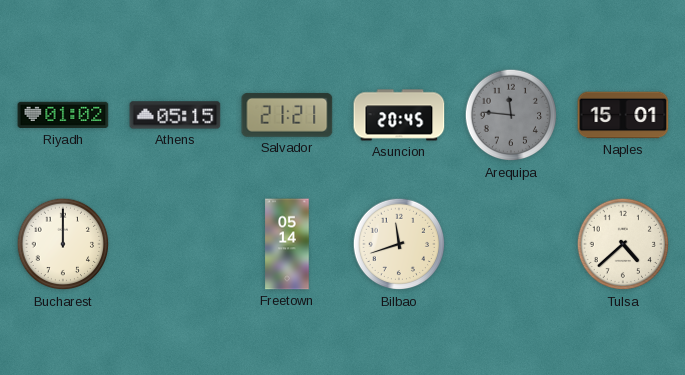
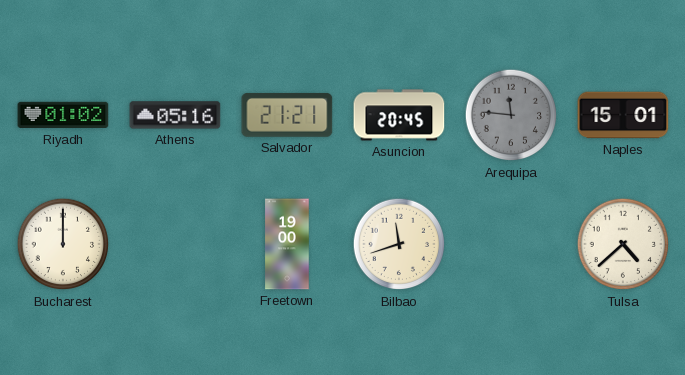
Athens: 05:15 -> 05:16
Freetown: 05:14 -> 19:00
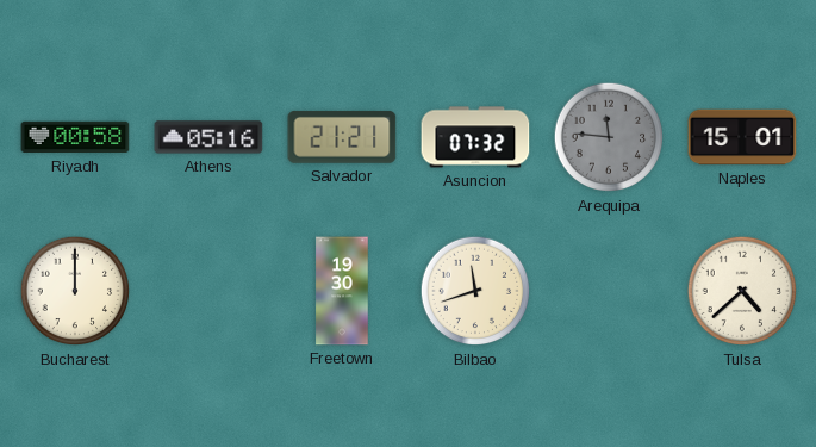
Riyadh: 01:02 -> 00:58
Asuncion: 20:45 -> 07:32
Freetown: 19:00 -> 19:30
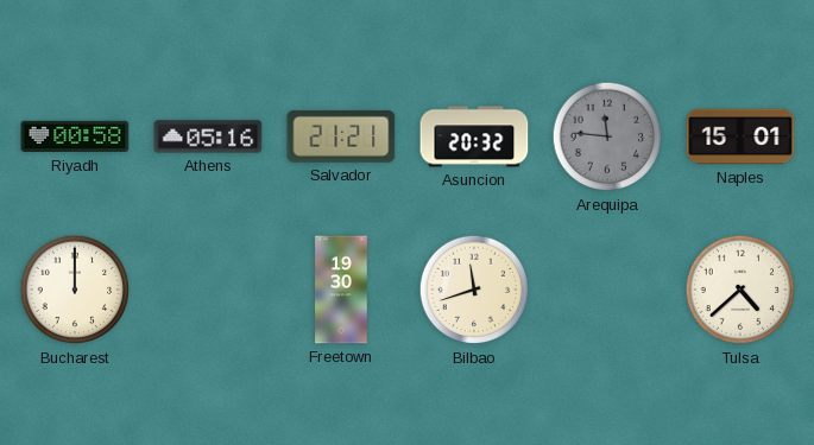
Asuncion: 07:32 -> 20:32
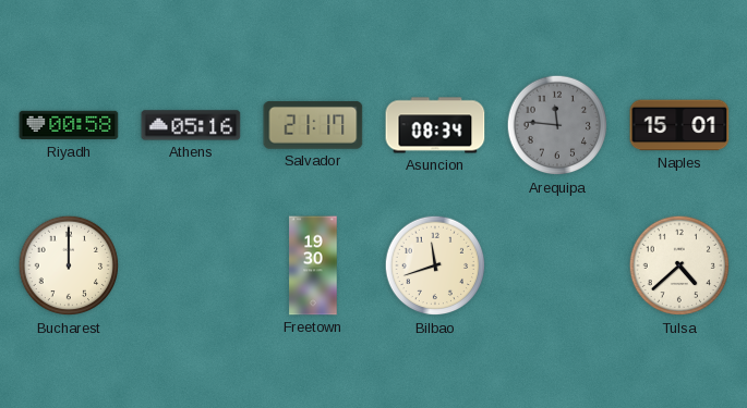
Salvador: 21:21 -> 21:17
Asuncion: 20:32 -> 08:34
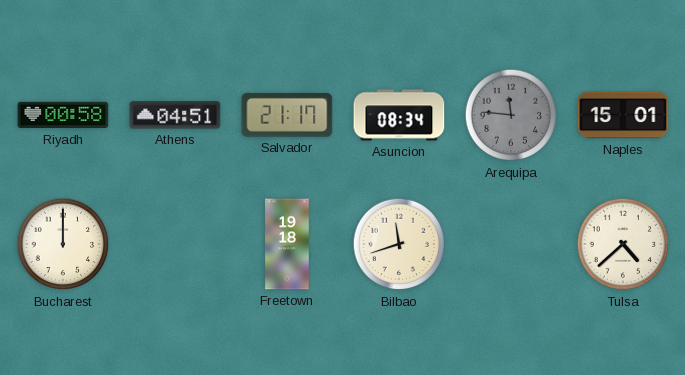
Athens: 05:16 -> 04:51
Freetown: 19:30 -> 19:18
